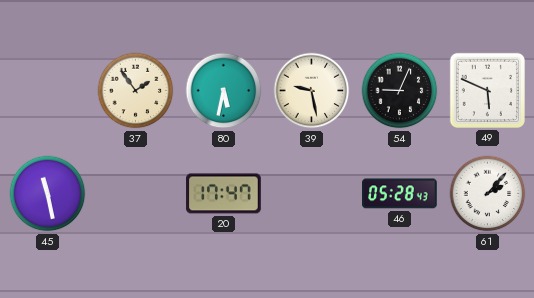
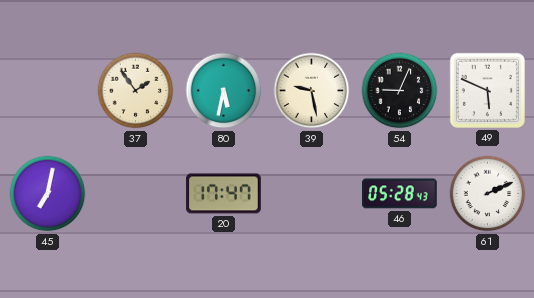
45: 11:28 -> 7:02
61: 2:07 -> 2:11
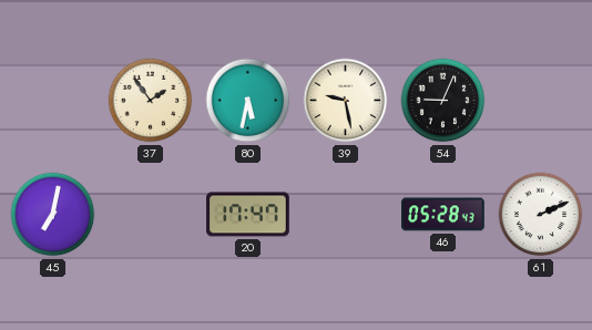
49: 5:49 -> none
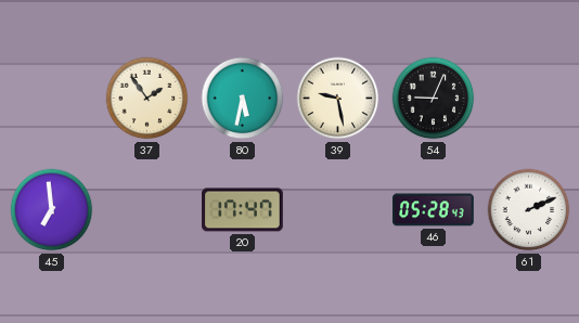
45: 7:02 -> 6:59
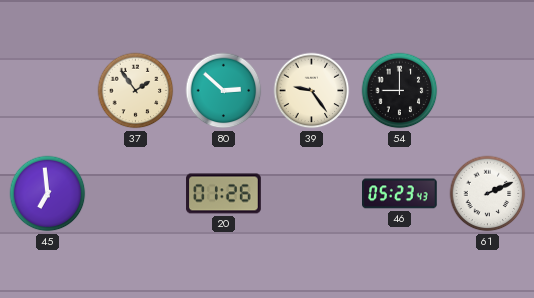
80: 5:32 -> 2:52
39: 9:28 -> 9:24
54: 9:04 -> 9:00
20: 17:47 -> 01:26
46: 05:28 -> 05:23
